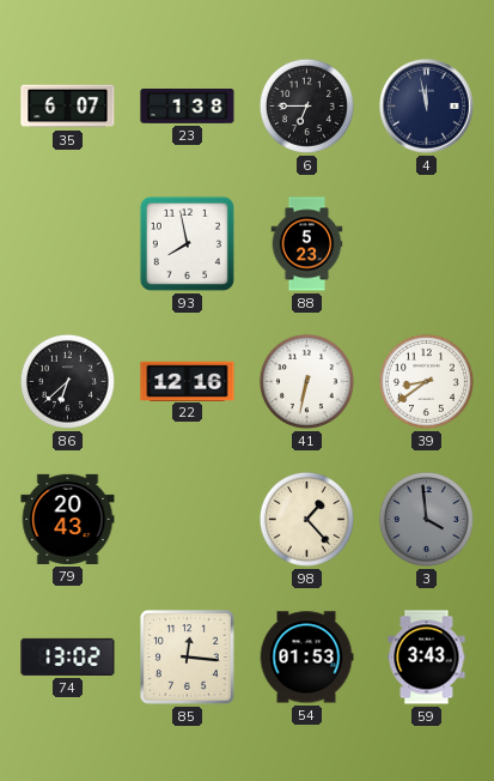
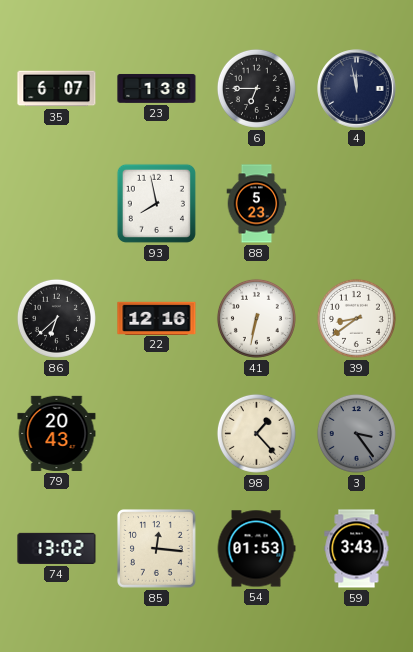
3: 3:59 -> 3:24
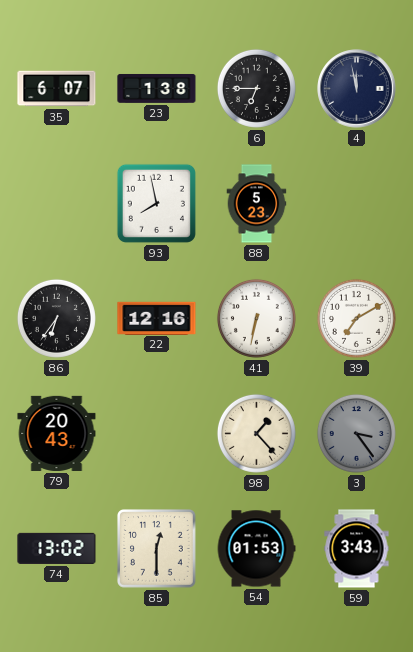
86: 6:38 -> 6:36
39: 8:39 -> 7:10
85: 12:16 -> 12:30
